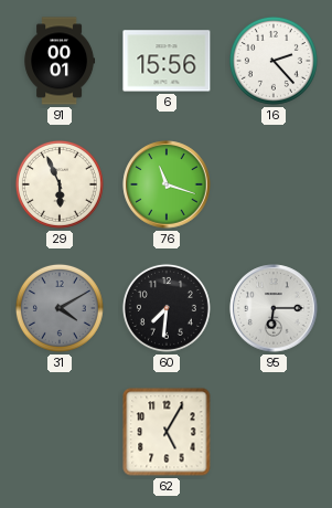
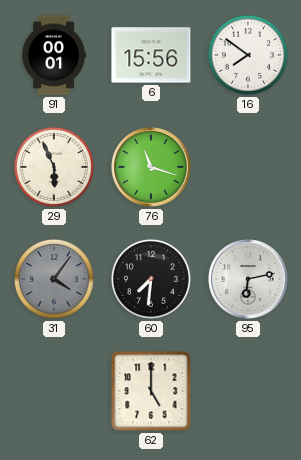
16: 2:23 -> 7:51
31: 4:10 -> 4:06
95: 6:15 -> 6:13
62: 5:05 -> 5:00
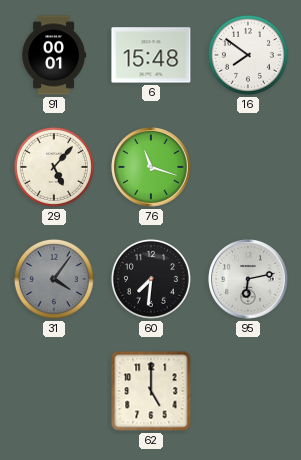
6: 15:56 -> 15:48
29: 5:56 -> 5:07
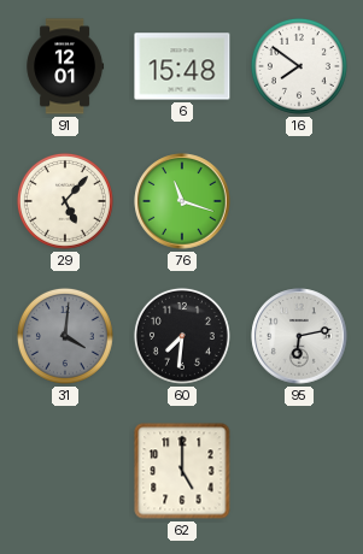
91: 00:01 -> 12:01
31: 4:06 -> 4:01
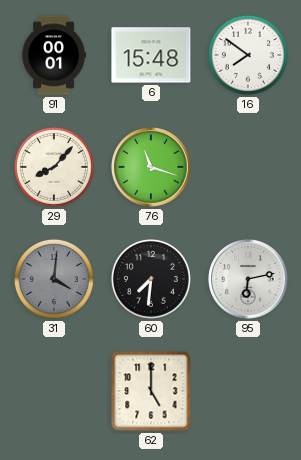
91: 12:01 -> 00:01
29: 5:07 -> 8:07
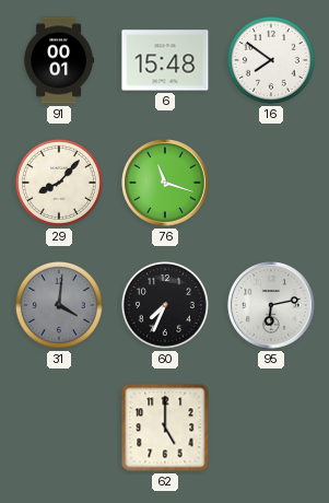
60: 7:31 -> 7:34
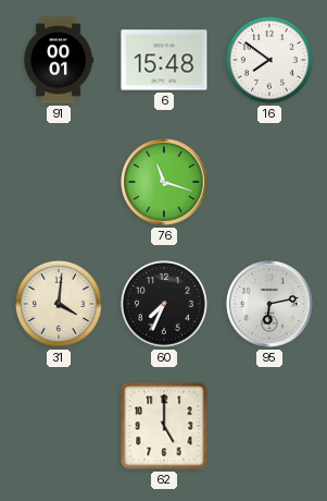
29: 8:07 -> none
31 dial: grey -> cream
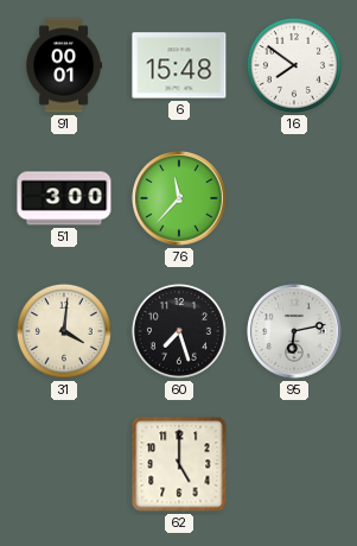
51: none -> 3:00
76: 11:18 -> 11:37
60: 7:34 -> 7:27
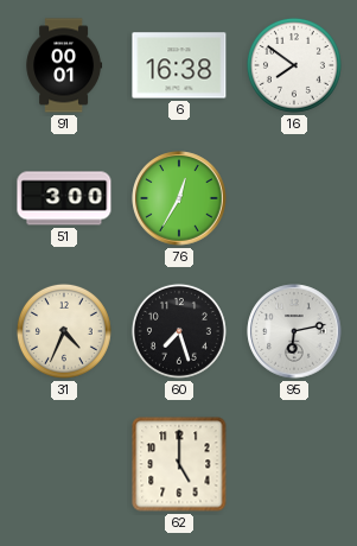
6: 15:48 -> 16:38
76: 11:37 -> 12:35
31: 4:01 -> 4:34
